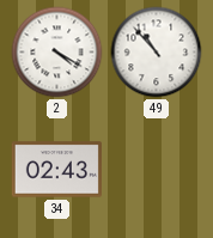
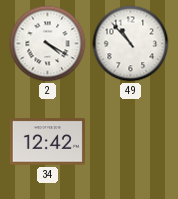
34: 02:43 -> 12:42
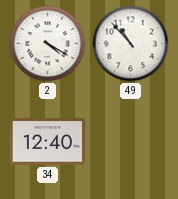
34: 12:42 -> 12:40
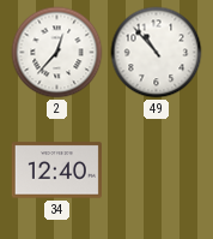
2: 4:20 -> 12:37
